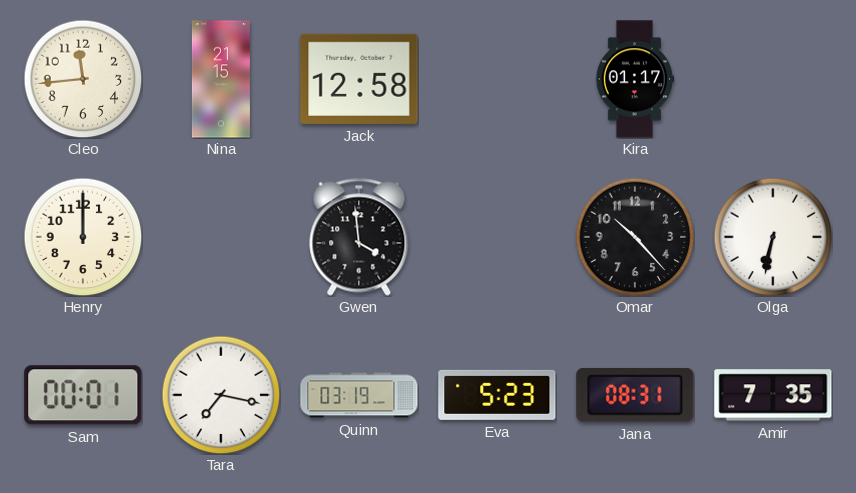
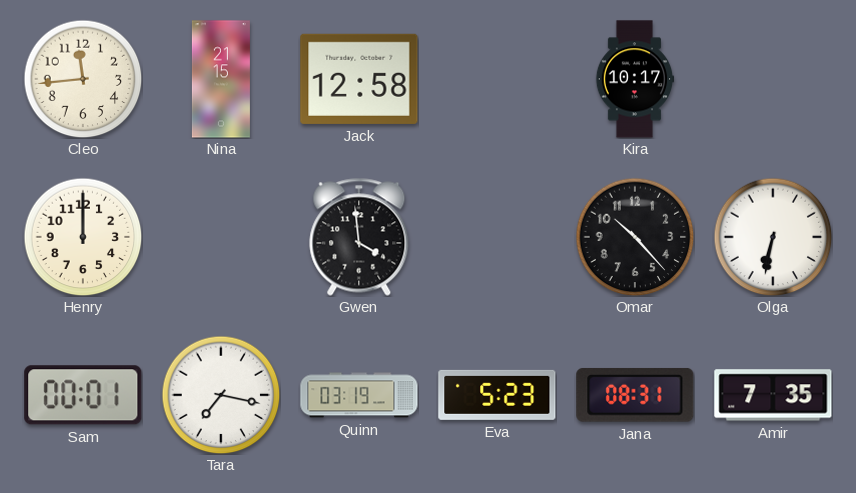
Kira: 01:17 -> 10:17
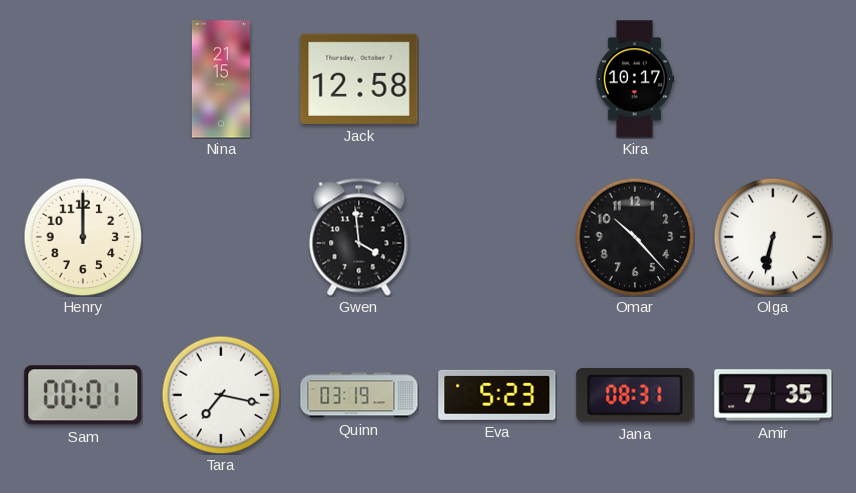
Cleo: 11:44 -> none
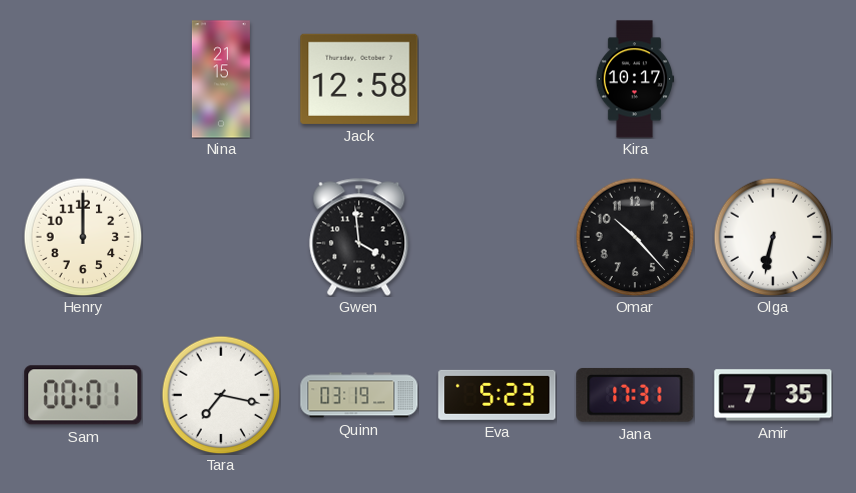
Jana: 08:31 -> 17:31
